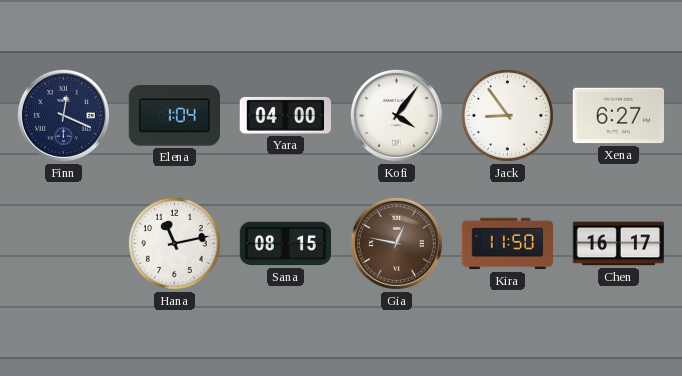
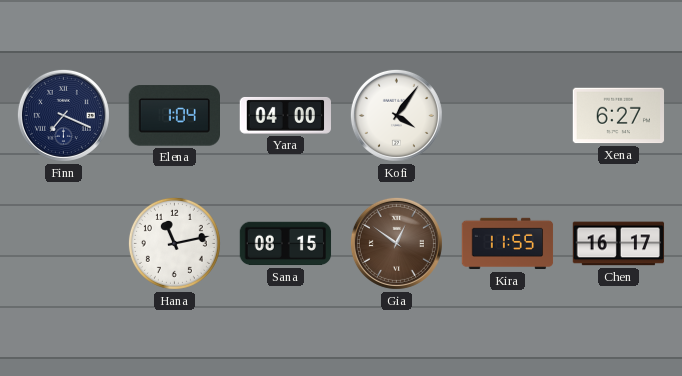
Finn: 12:19 -> 7:19
Jack: 8:54 -> none
Gia: 12:47 -> 12:51
Kira: 11:50 -> 11:55
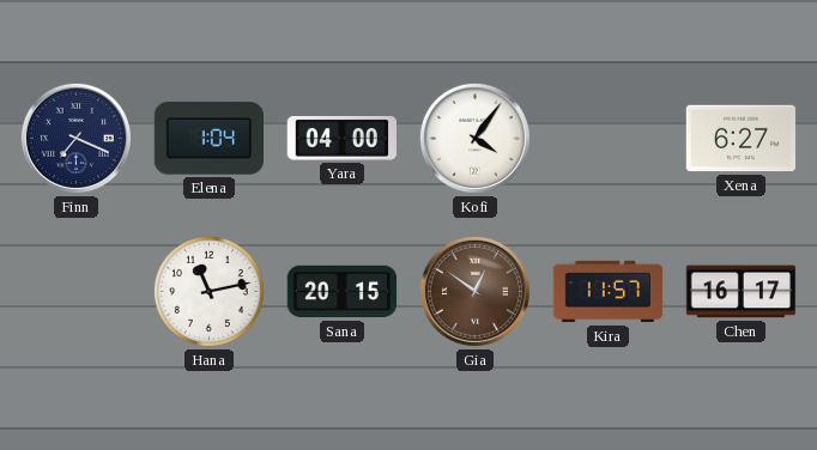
Sana: 08:15 -> 20:15
Kira: 11:55 -> 11:57
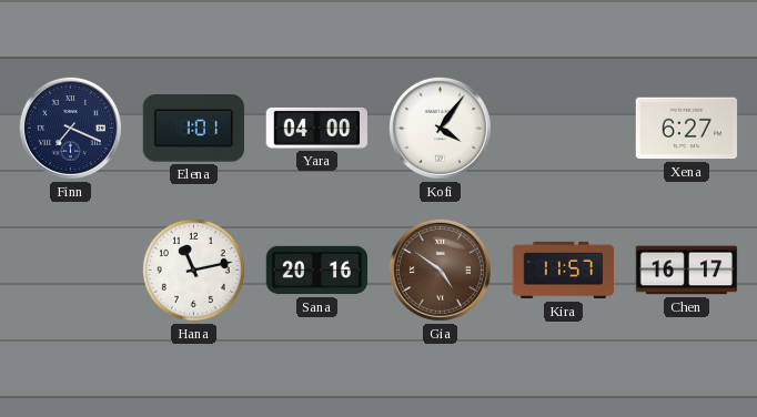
Elena: 1:04 -> 1:01
Sana: 20:15 -> 20:16
Gia: 12:51 -> 4:51
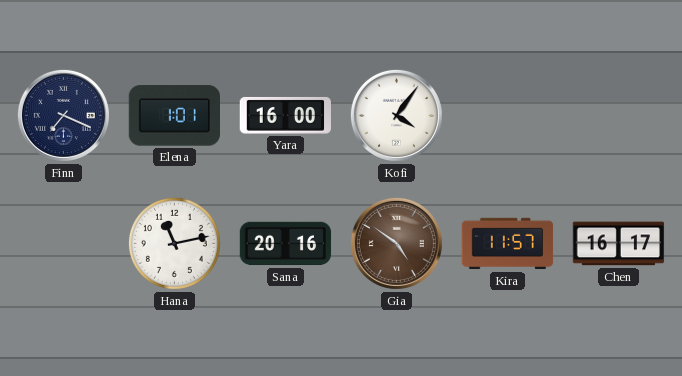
Yara: 04:00 -> 16:00
Xena: 6:27 -> none
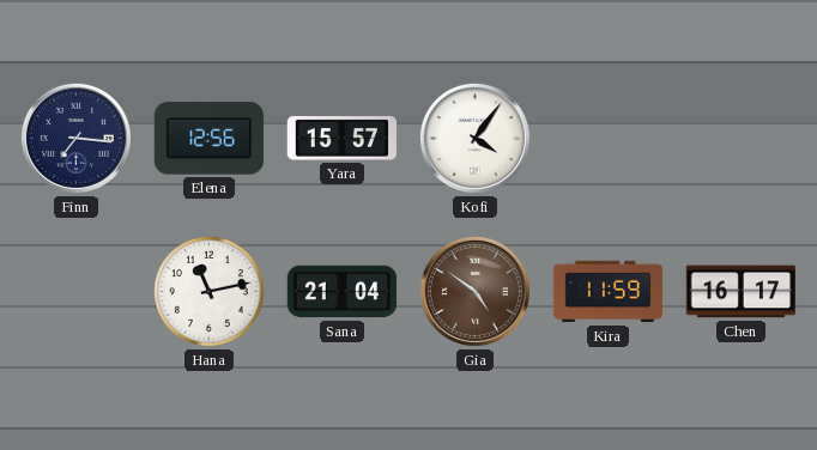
Finn: 7:19 -> 7:16
Elena: 1:01 -> 12:56
Yara: 16:00 -> 15:57
Sana: 20:16 -> 21:04
Kira: 11:57 -> 11:59
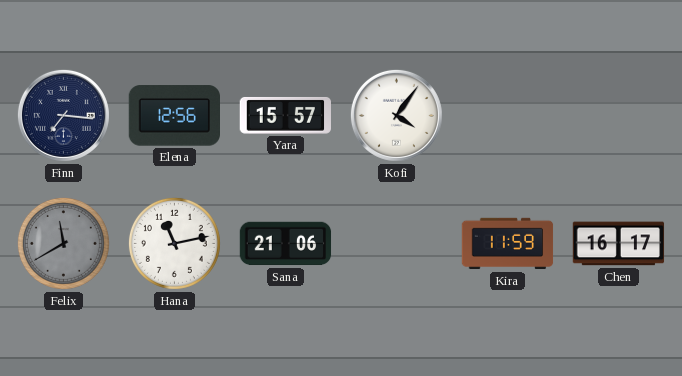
Felix: none -> 11:40
Sana: 21:04 -> 21:06
Gia: 4:51 -> none
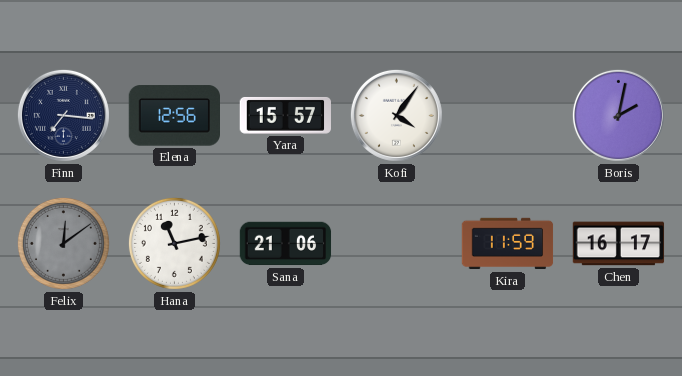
Boris: none -> 2:02
Felix: 11:40 -> 12:09
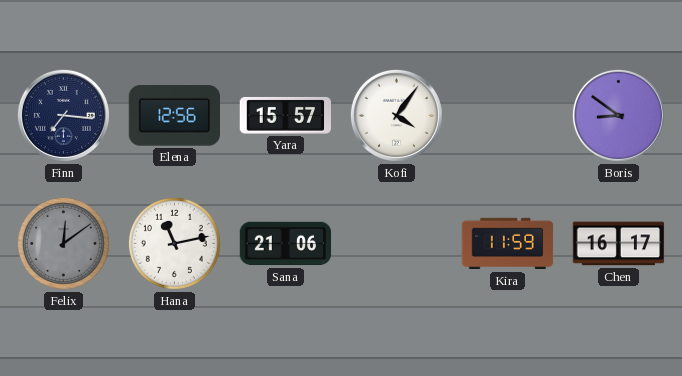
Boris: 2:02 -> 8:51
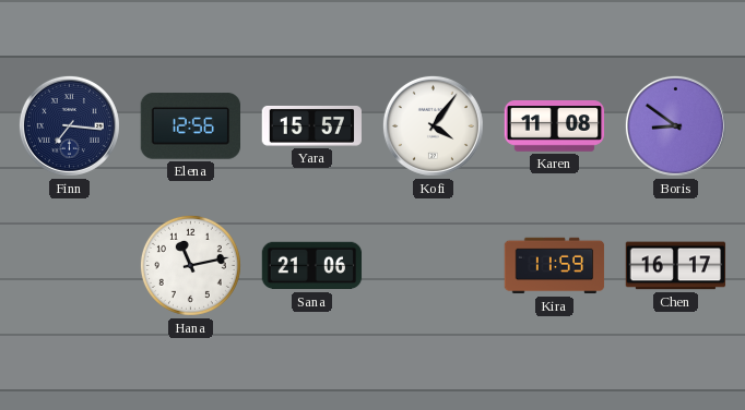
Karen: none -> 11:08
Felix: 12:09 -> none
